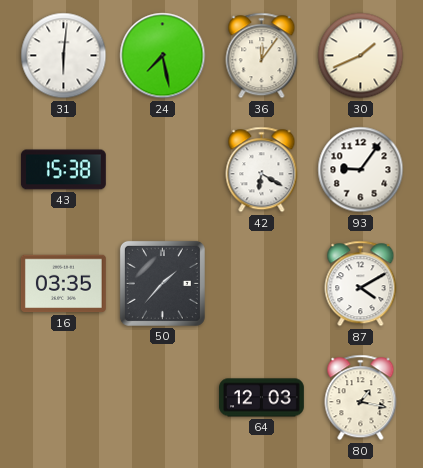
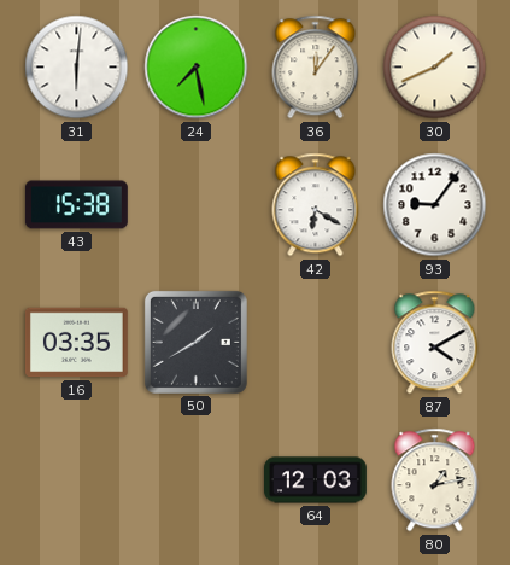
50: 1:37 -> 1:40
80: 1:17 -> 1:13
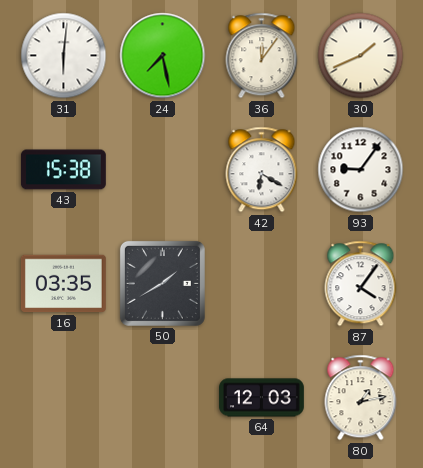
87: 4:10 -> 4:06
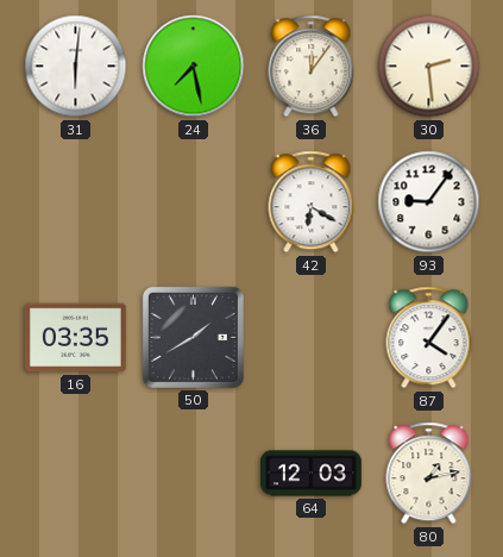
30: 1:41 -> 2:29
43: 15:38 -> none
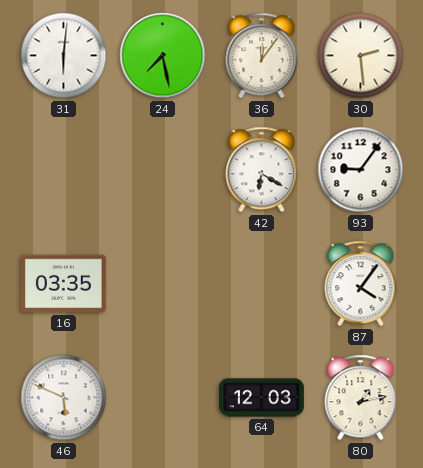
50: 1:40 -> none
46: none -> 5:49
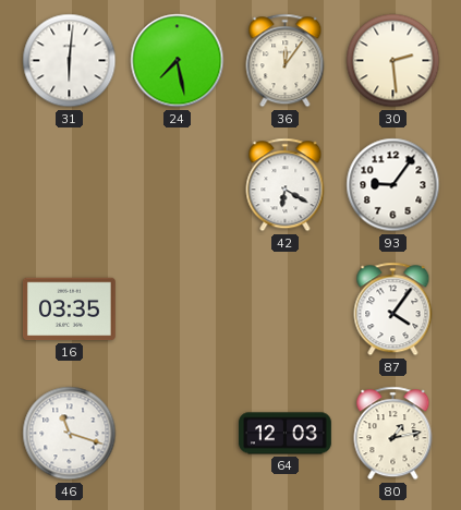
46: 5:49 -> 11:18
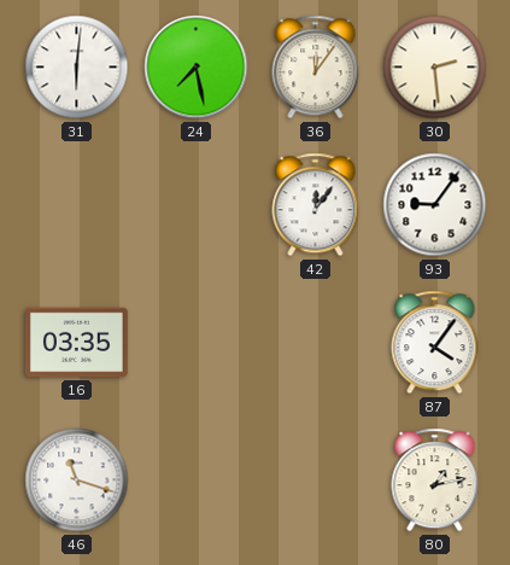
42: 6:20 -> 12:06
64: 12:03 -> none
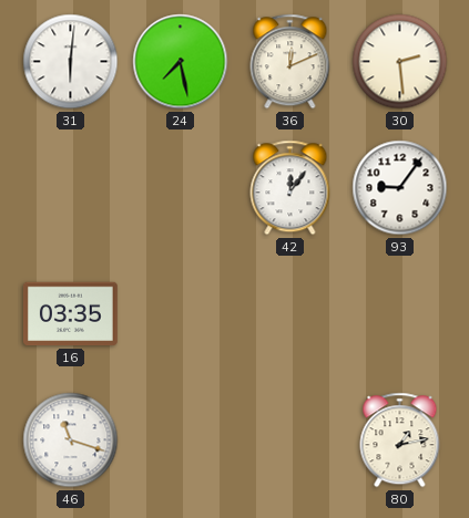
36: 12:06 -> 12:11
87: 4:06 -> none
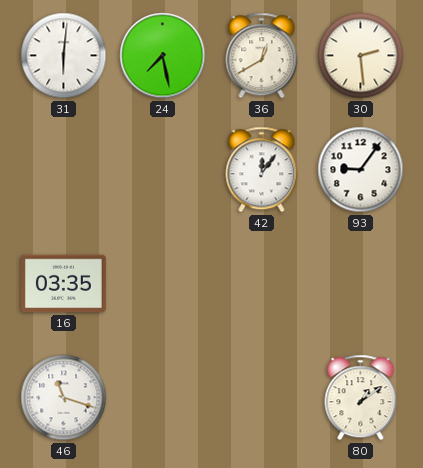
36: 12:11 -> 12:40
80: 1:13 -> 1:09
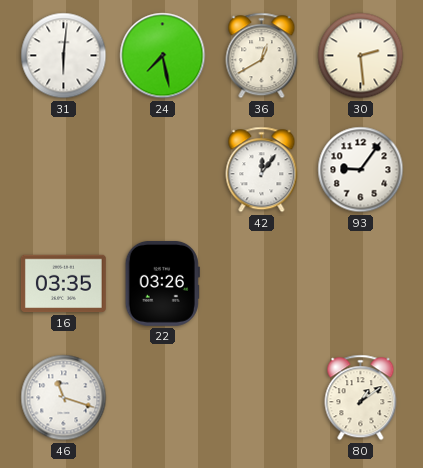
22: none -> 03:26
